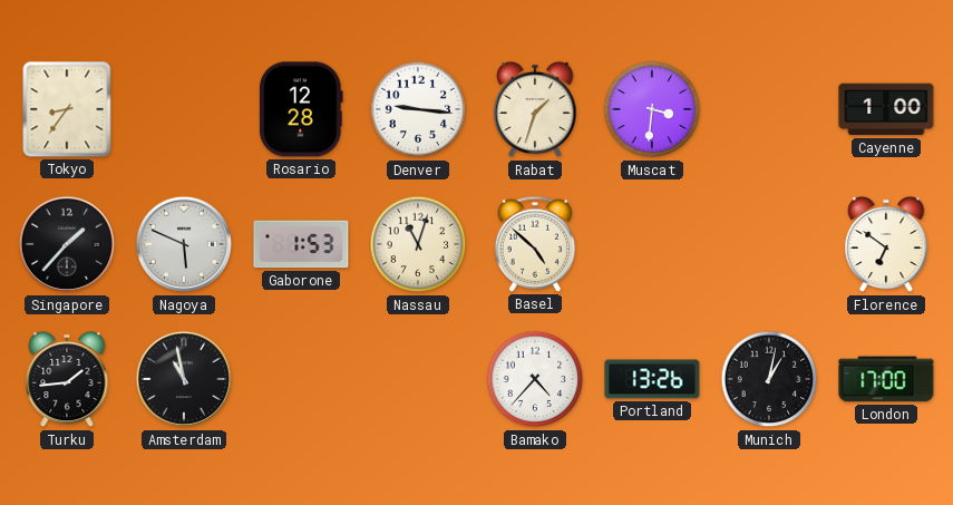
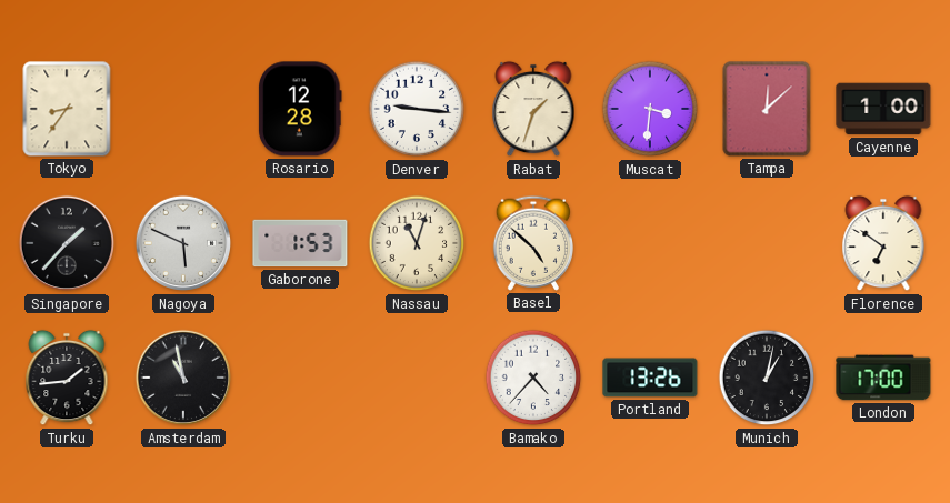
Tampa: none -> 12:08
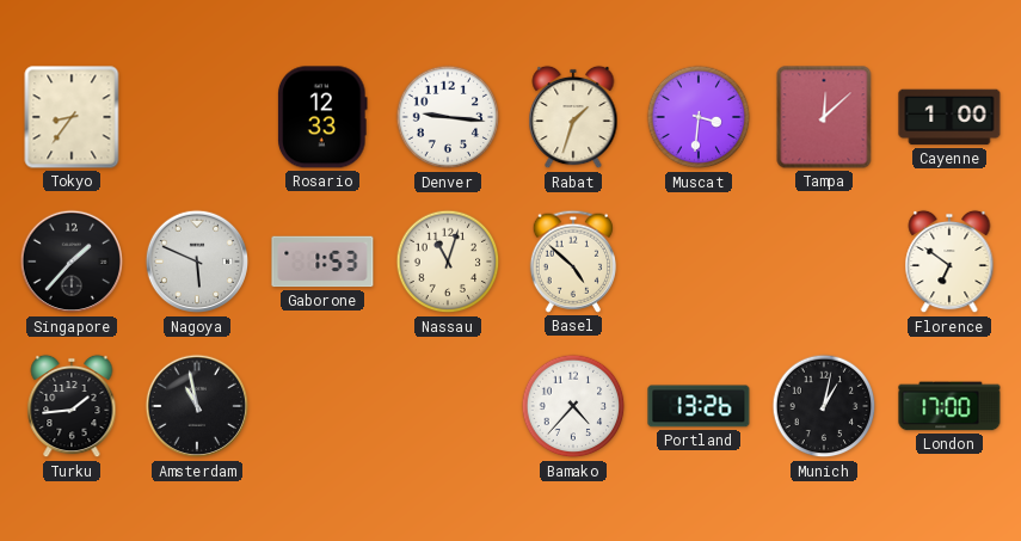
Rosario: 12:28 -> 12:33
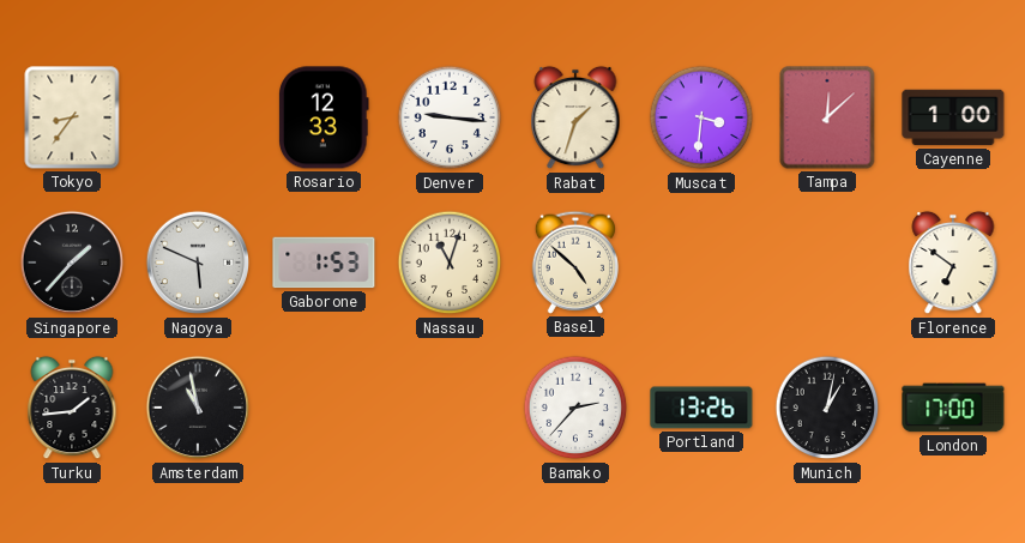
Bamako: 4:37 -> 2:37
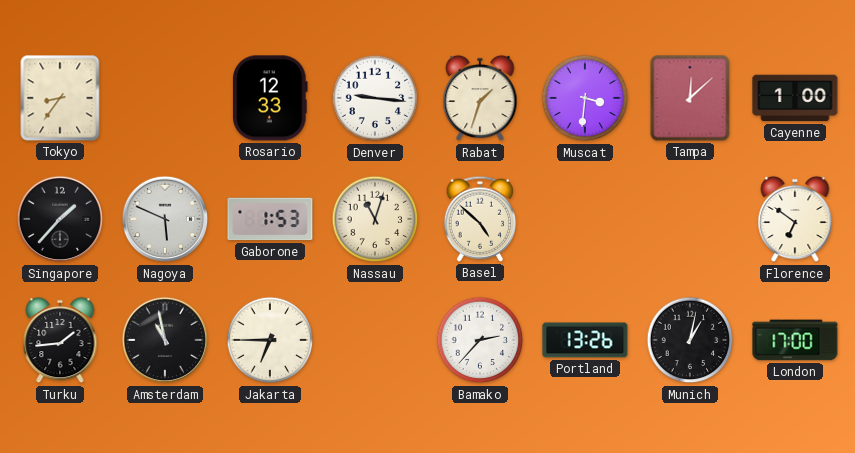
Jakarta: none -> 6:45
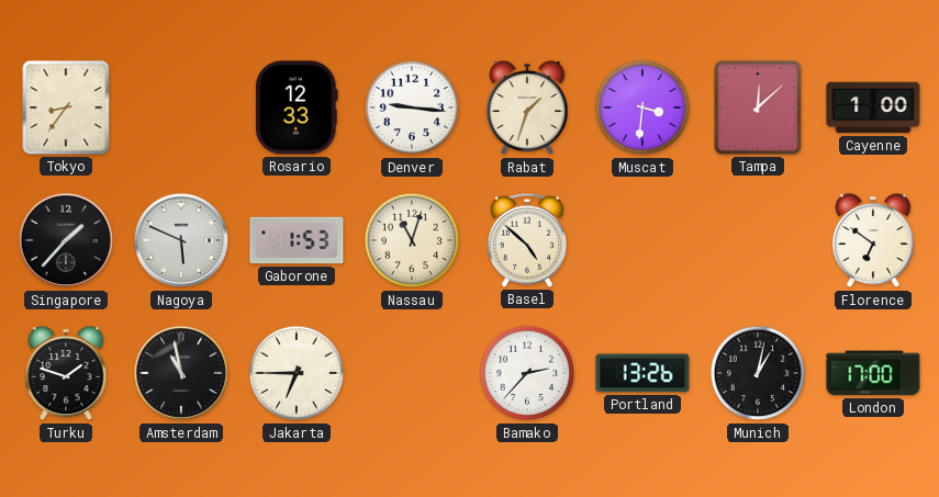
Turku: 1:44 -> 1:48
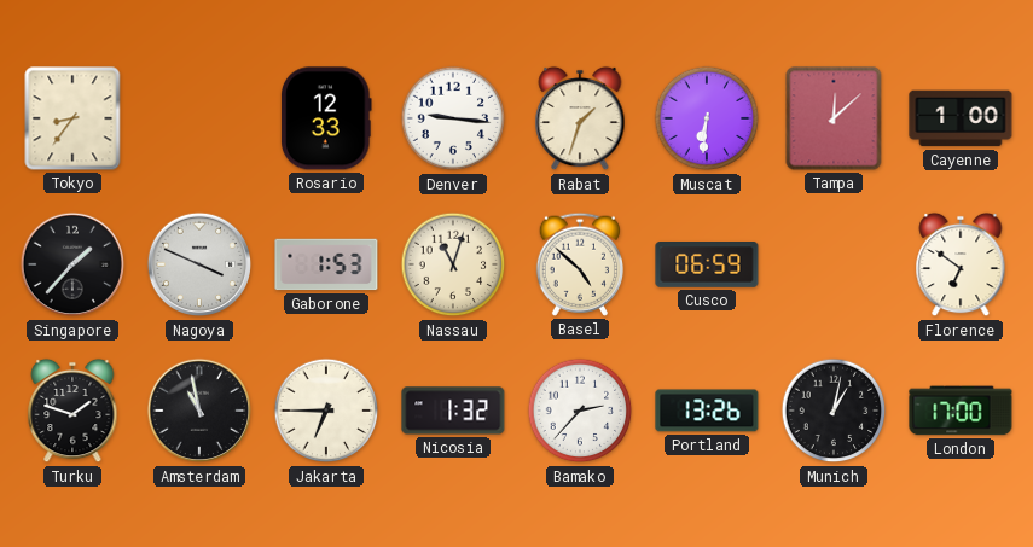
Muscat: 3:31 -> 6:31
Nagoya: 5:49 -> 3:49
Cusco: none -> 06:59
Nicosia: none -> 1:32
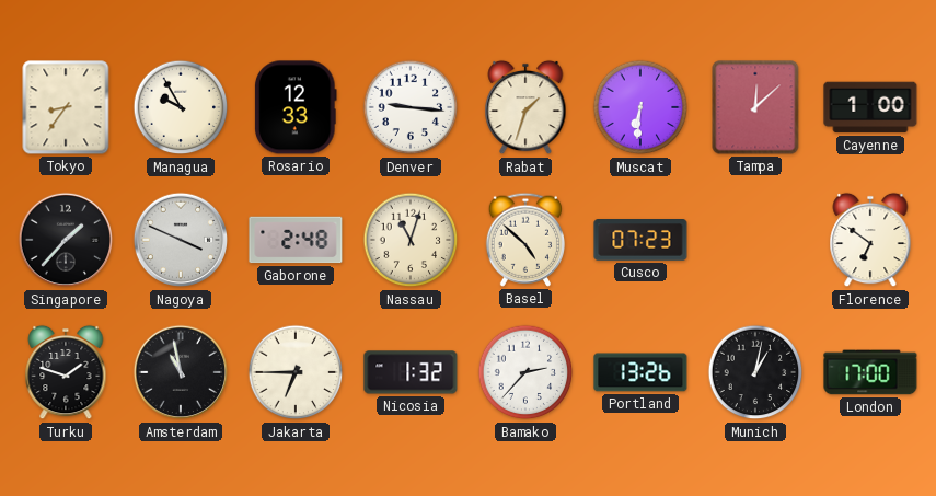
Managua: none -> 9:55
Gaborone: 1:53 -> 2:48
Cusco: 06:59 -> 07:23
